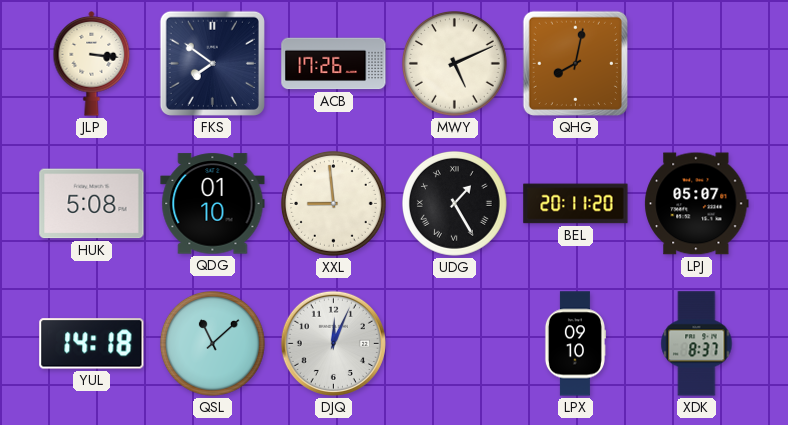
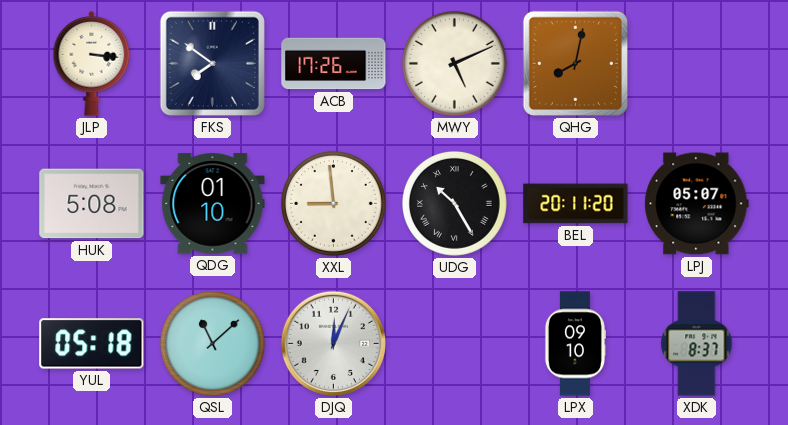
UDG: 1:25 -> 10:25
YUL: 14:18 -> 05:18
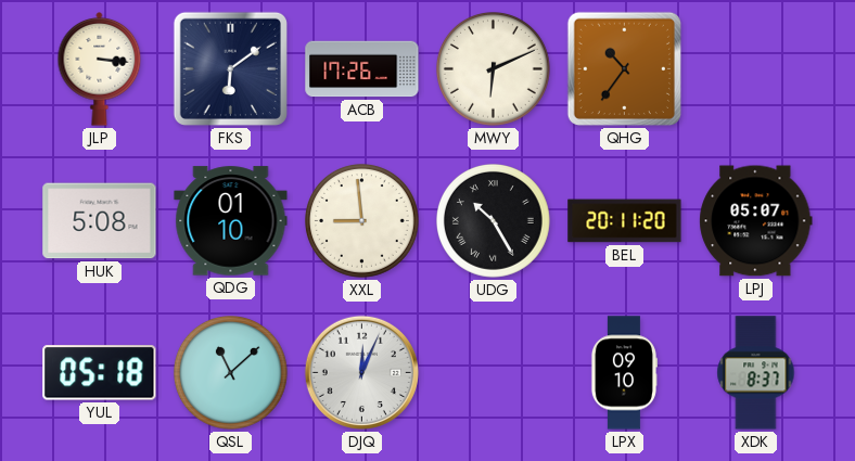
FKS: 7:51 -> 6:09
MWY: 5:11 -> 6:11
QHG: 8:02 -> 10:36
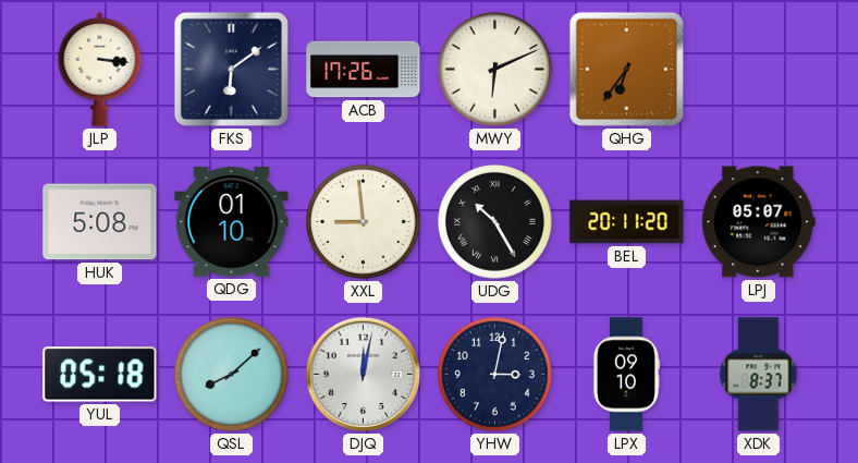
QHG: 10:36 -> 6:36
QSL: 11:08 -> 8:08
DJQ: 12:04 -> 12:02
YHW: none -> 3:02
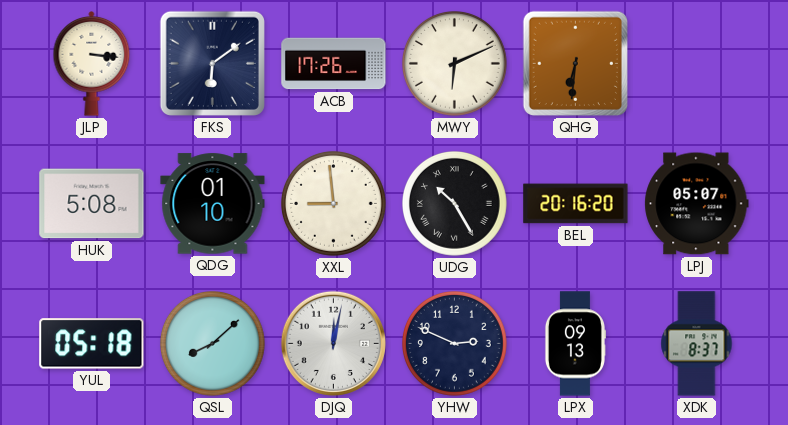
QHG: 6:36 -> 6:31
BEL: 20:11 -> 20:16
YHW: 3:02 -> 2:49
LPX: 09:10 -> 09:13
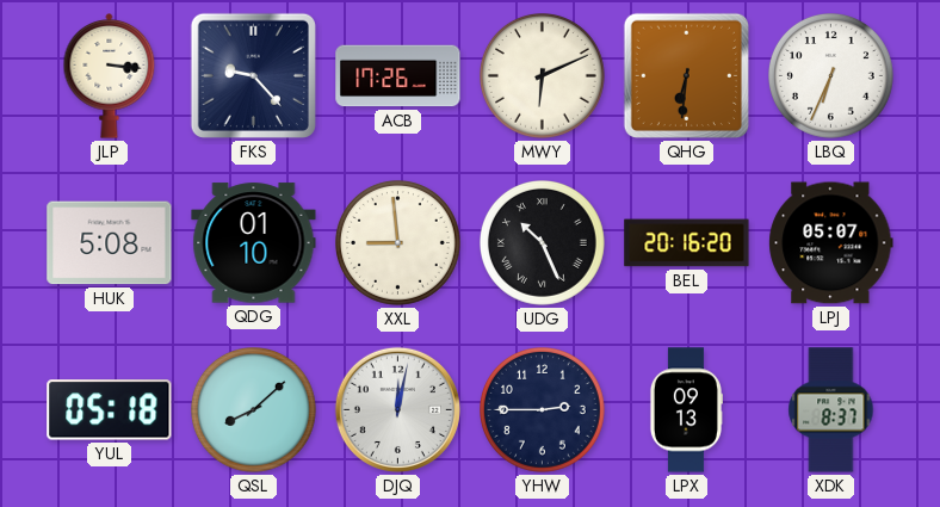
FKS: 6:09 -> 9:23
LBQ: none -> 6:34
UDG: 10:25 -> 10:26
YHW: 2:49 -> 2:45
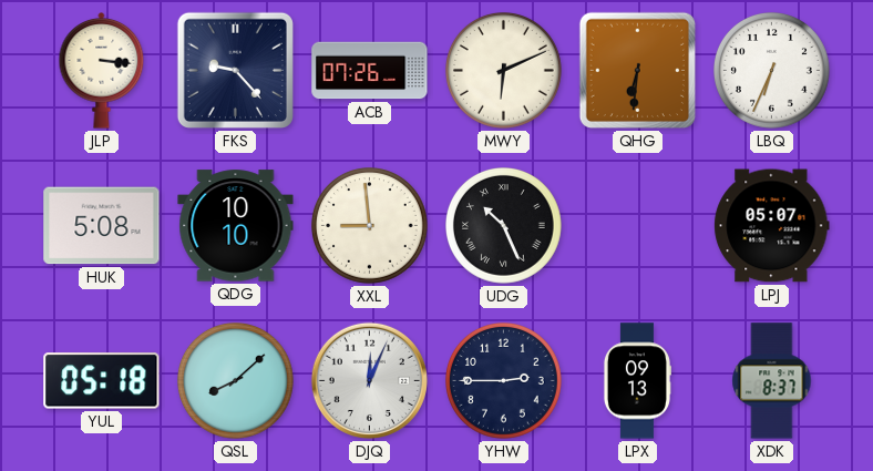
ACB: 17:26 -> 07:26
QDG: 01:10 -> 10:10
BEL: 20:16 -> none
DJQ: 12:02 -> 12:04
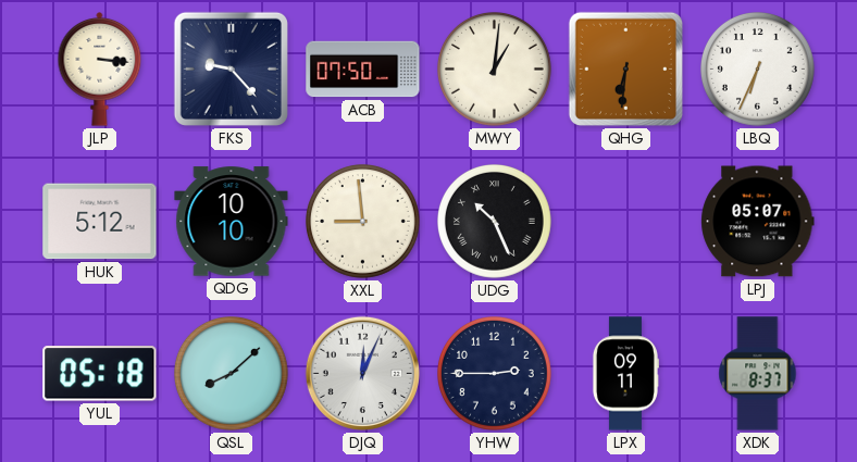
ACB: 07:26 -> 07:50
MWY: 6:11 -> 1:01
HUK: 5:08 -> 5:12
LPX: 09:13 -> 09:11
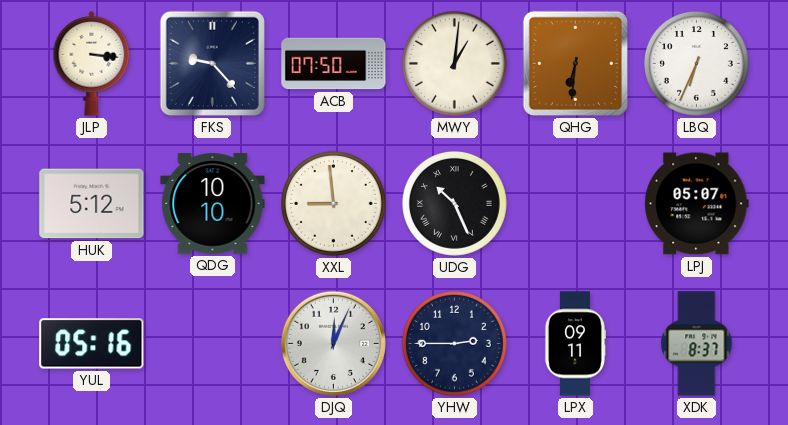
YUL: 05:18 -> 05:16
QSL: 8:08 -> none
